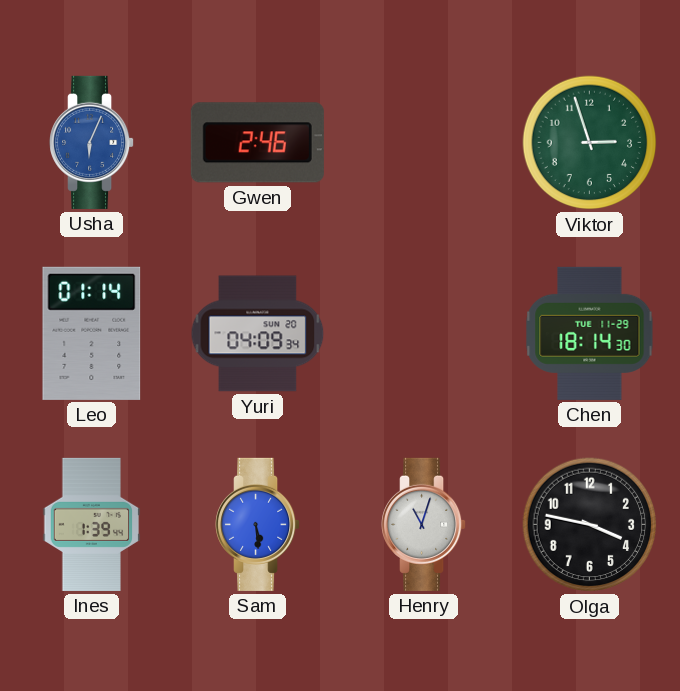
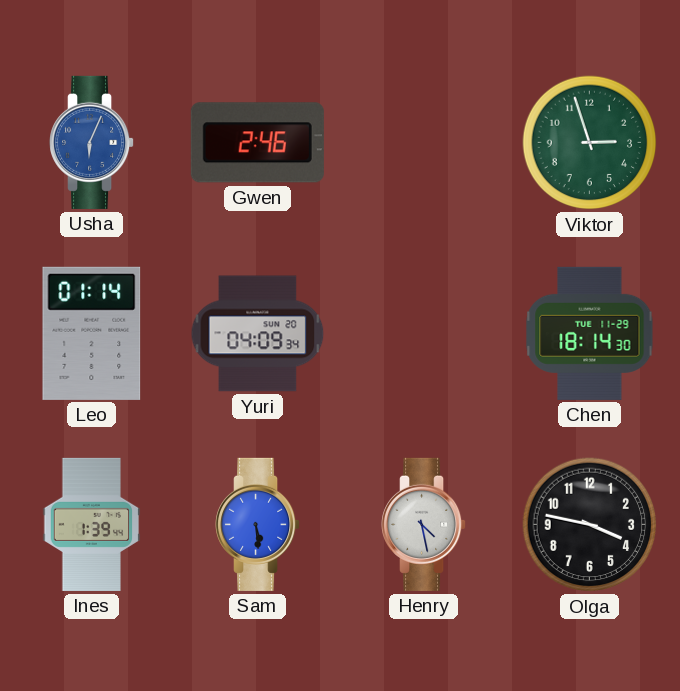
Henry: 11:03 -> 4:28
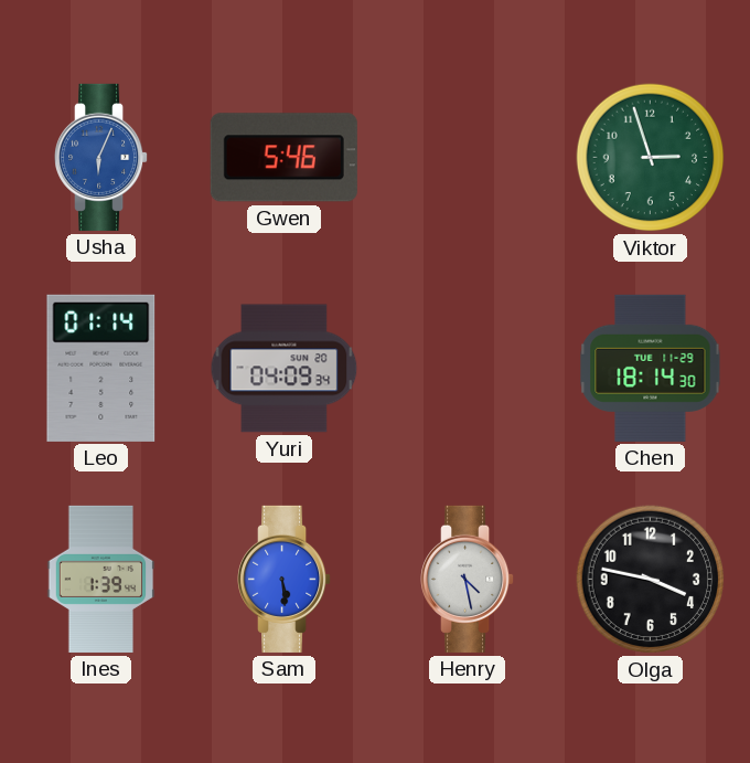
Gwen: 2:46 -> 5:46
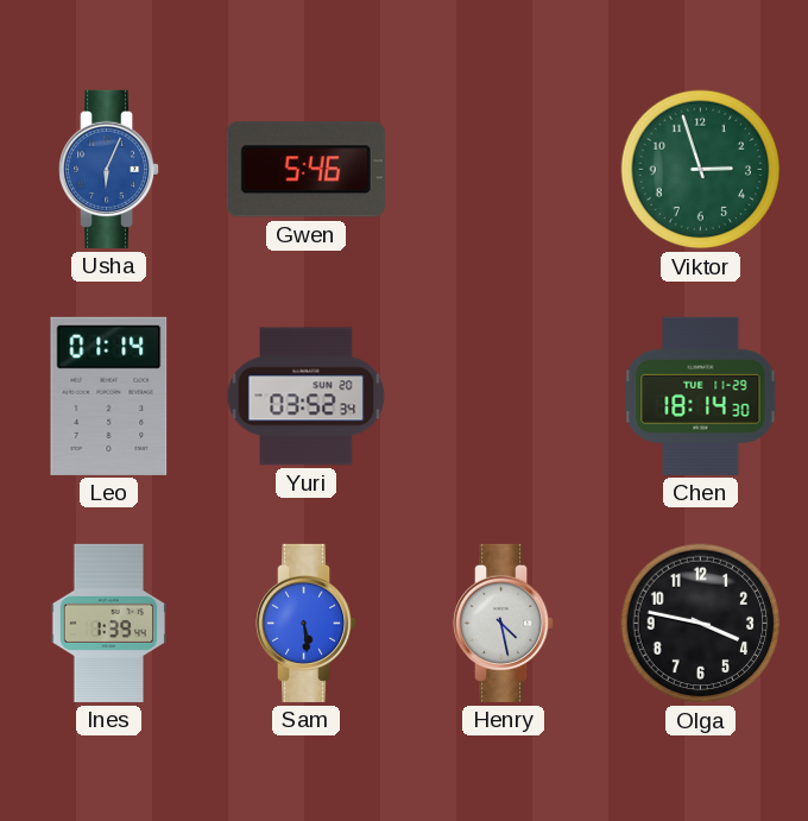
Yuri: 04:09 -> 03:52
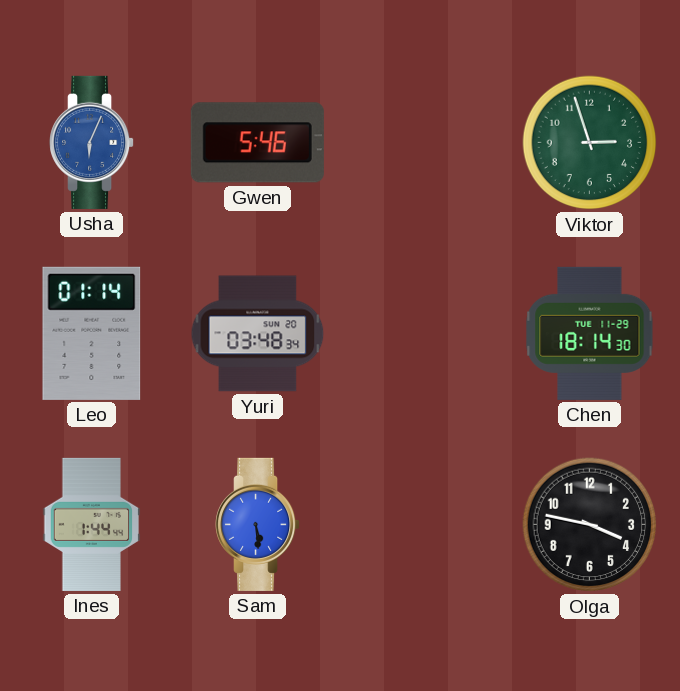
Yuri: 03:52 -> 03:48
Ines: 1:39 -> 1:44
Henry: 4:28 -> none
